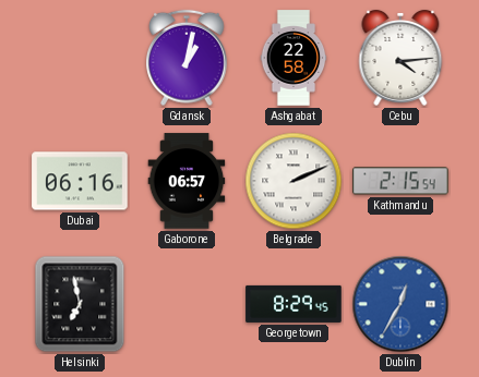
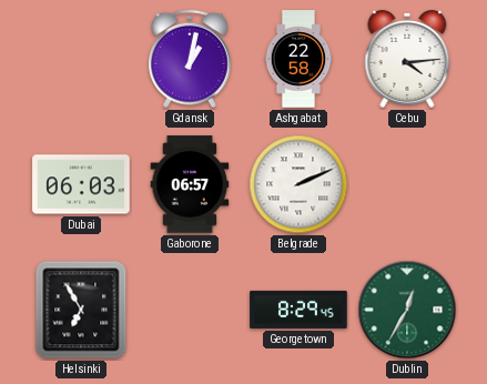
Dubai: 06:16 -> 06:03
Kathmandu: 2:15 -> none
Helsinki: 6:58 -> 6:55
Dublin dial: blue -> green
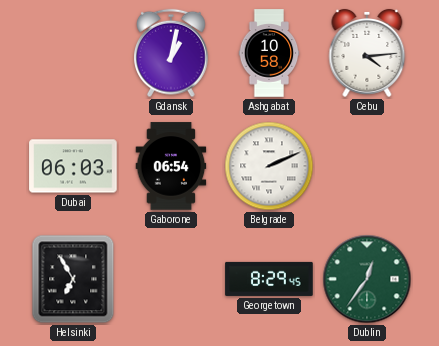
Ashgabat: 22:58 -> 10:58
Gaborone: 06:57 -> 06:54
Dublin: 12:35 -> 12:36
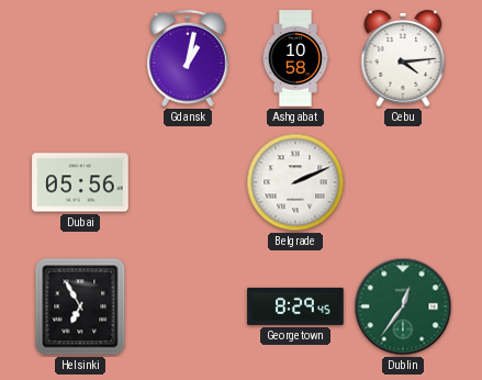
Dubai: 06:03 -> 05:56
Gaborone: 06:54 -> none
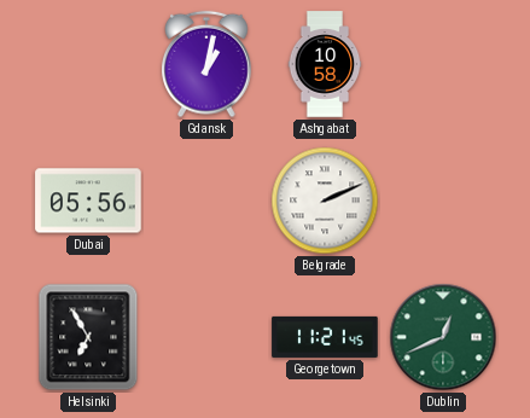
Cebu: 4:14 -> none
Georgetown: 8:29 -> 11:21
Dublin: 12:36 -> 12:41
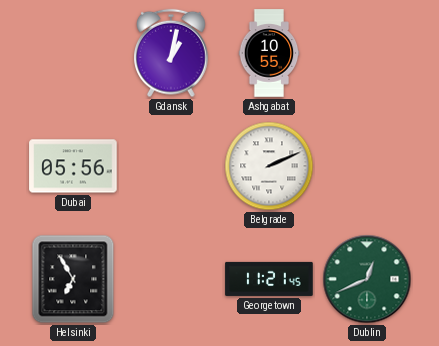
Ashgabat: 10:58 -> 10:55
